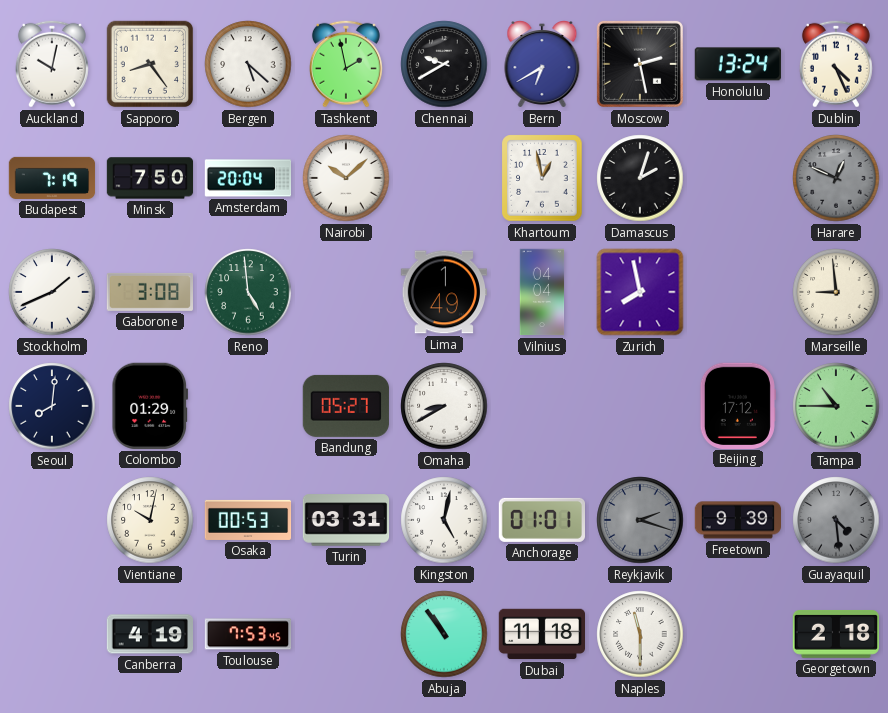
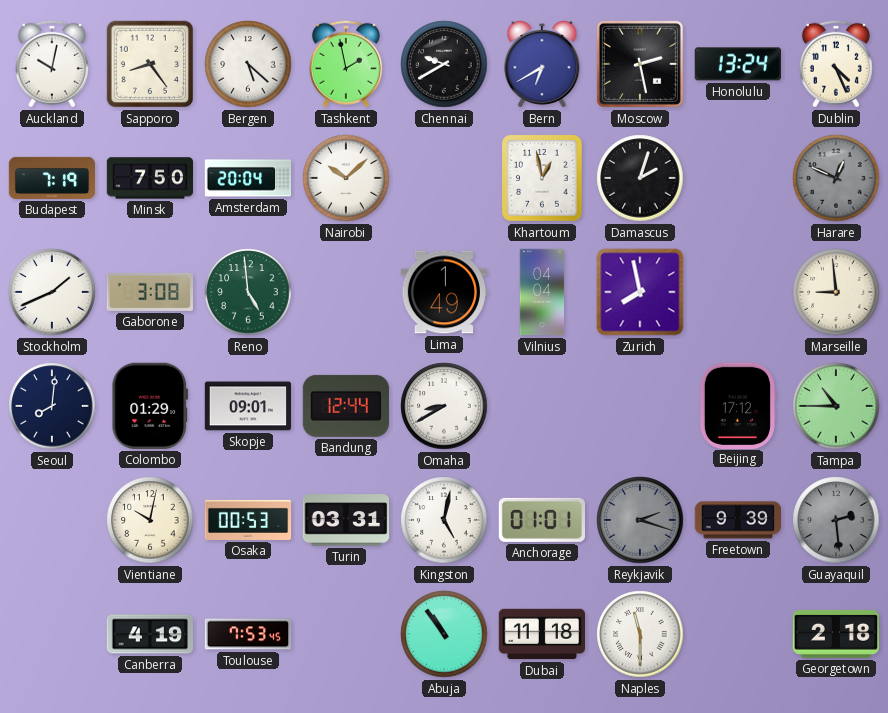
Skopje: none -> 09:01
Bandung: 05:27 -> 12:44
Guayaquil: 4:29 -> 2:29
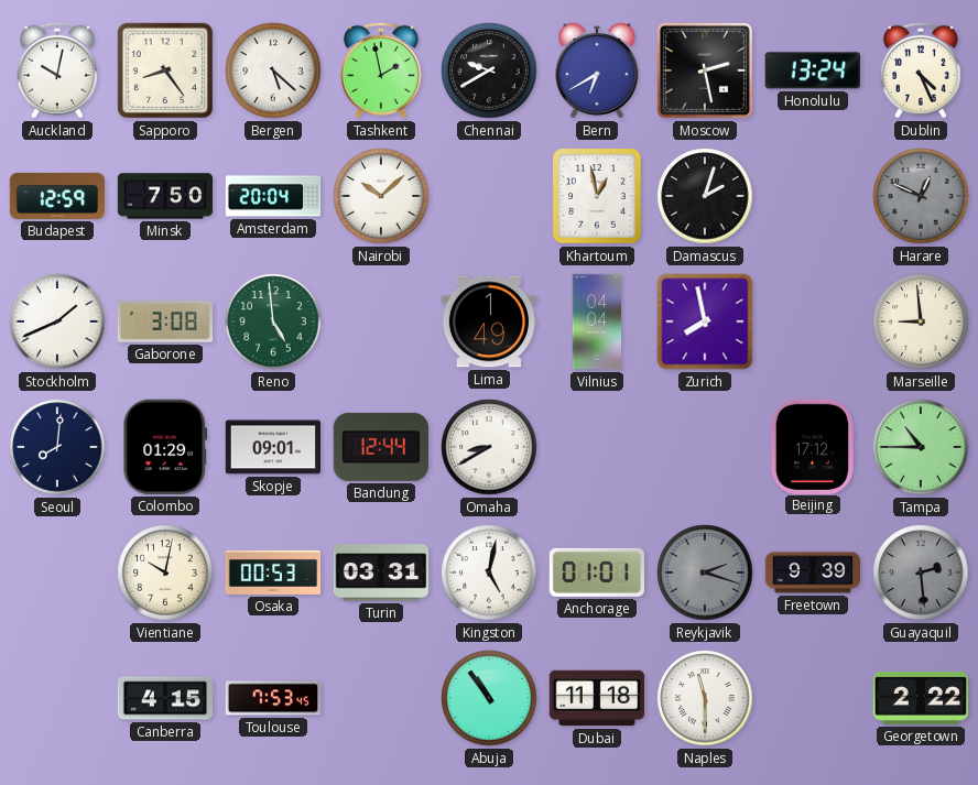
Budapest: 7:19 -> 12:59
Canberra: 4:19 -> 4:15
Georgetown: 2:18 -> 2:22
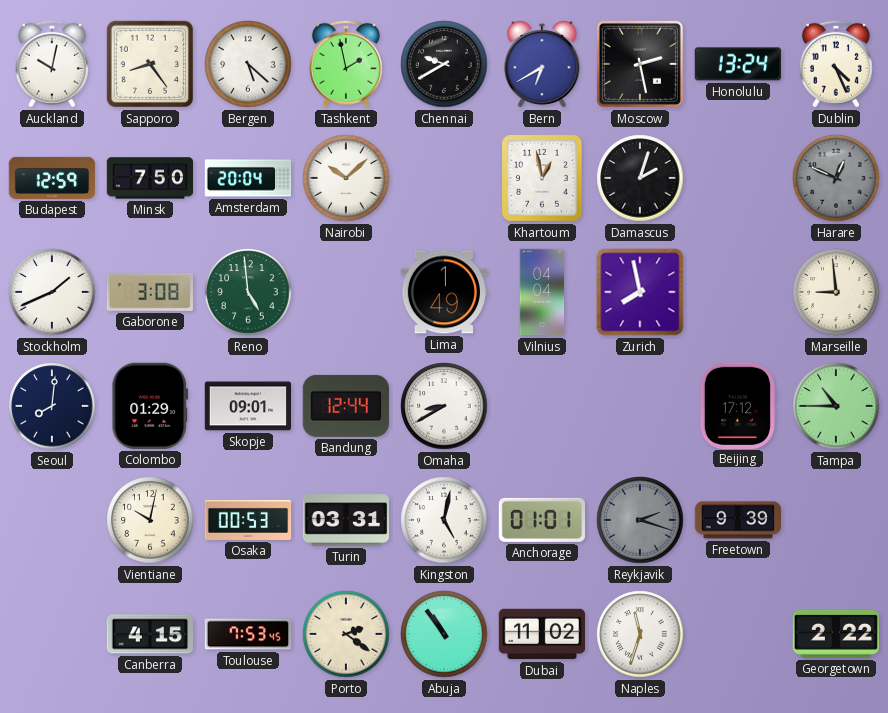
Guayaquil: 2:29 -> none
Porto: none -> 2:21
Dubai: 11:18 -> 11:02
Naples: 11:30 -> 11:33
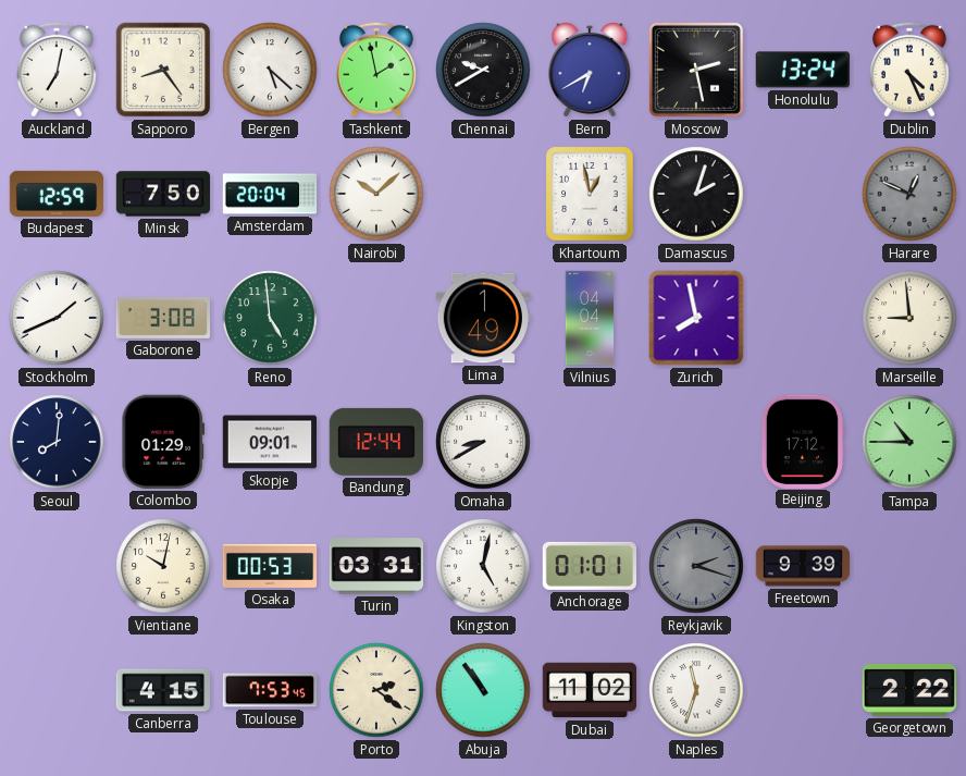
Auckland: 10:02 -> 7:02
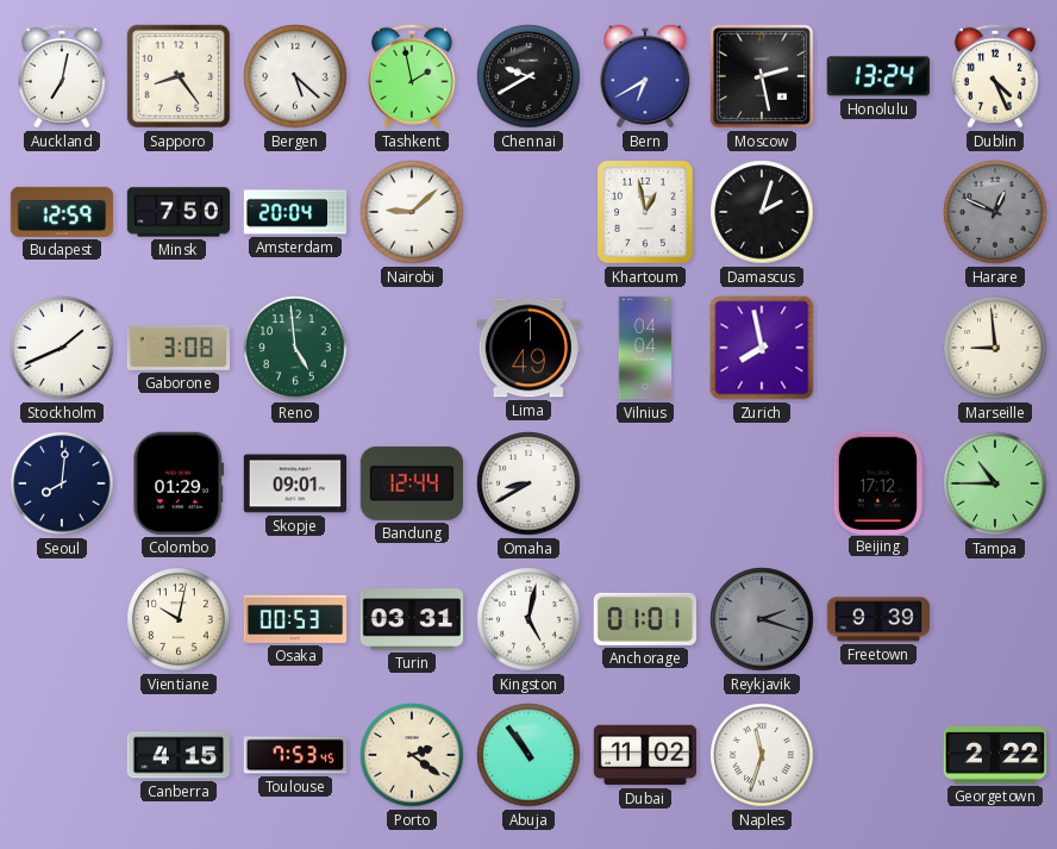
Nairobi: 10:08 -> 9:08
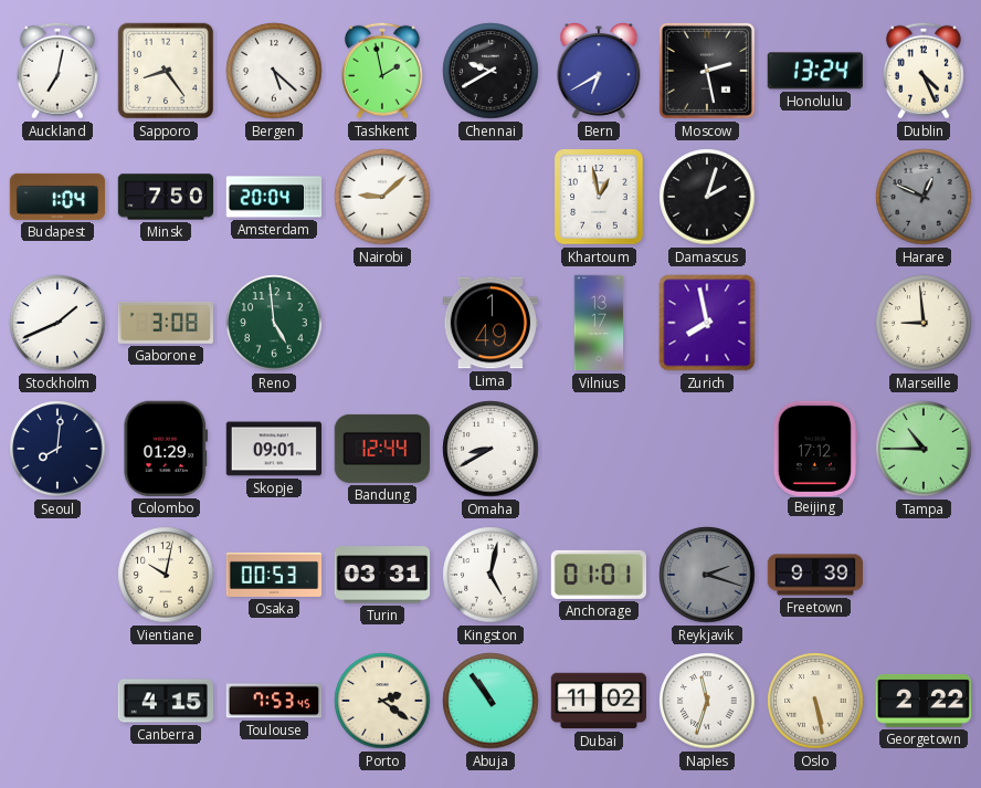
Budapest: 12:59 -> 1:04
Vilnius: 04:04 -> 13:17
Oslo: none -> 5:28
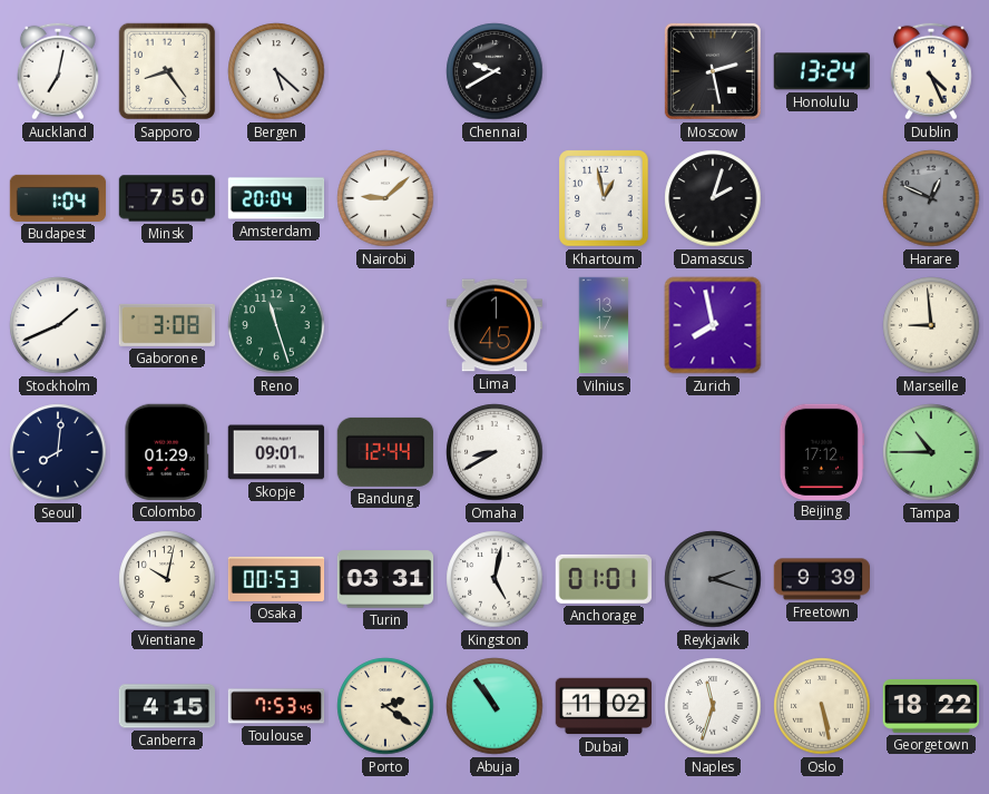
Tashkent: 1:58 -> none
Bern: 6:40 -> none
Reno: 4:59 -> 11:27
Lima: 1:49 -> 1:45
Georgetown: 2:22 -> 18:22
